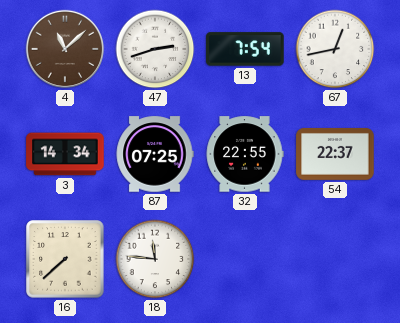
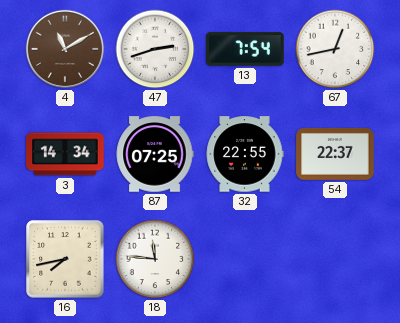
4: 11:08 -> 11:10
16: 7:38 -> 7:43
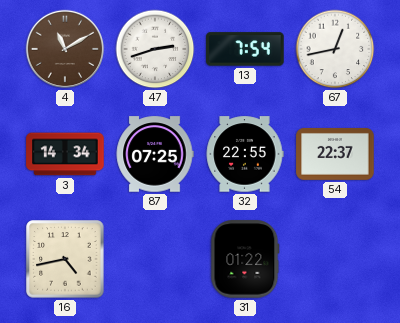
16: 7:43 -> 4:43
18: 11:46 -> none
31: none -> 01:22
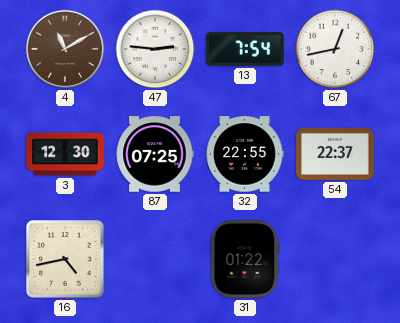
47: 2:42 -> 2:46
3: 14:34 -> 12:30
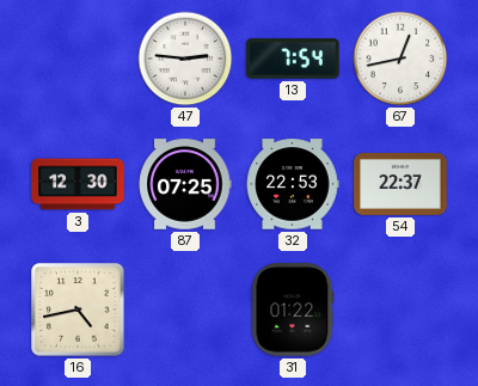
4: 11:10 -> none
32: 22:55 -> 22:53
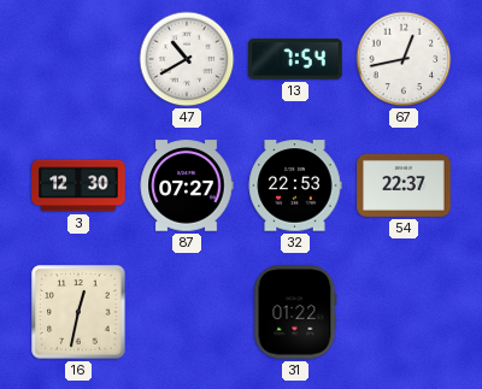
47: 2:46 -> 10:40
87: 07:25 -> 07:27
16: 4:43 -> 12:32
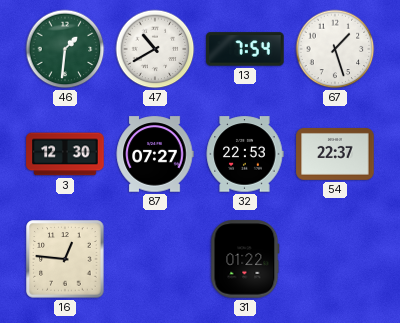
46: none -> 1:31
67: 12:43 -> 1:27
16: 12:32 -> 12:46
